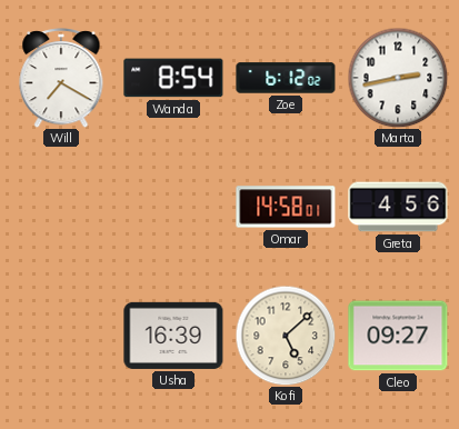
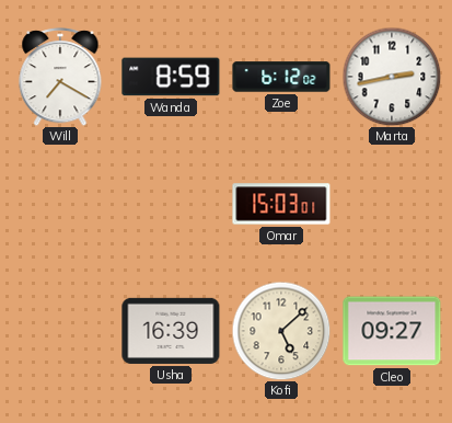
Wanda: 8:54 -> 8:59
Omar: 14:58 -> 15:03
Greta: 4:56 -> none
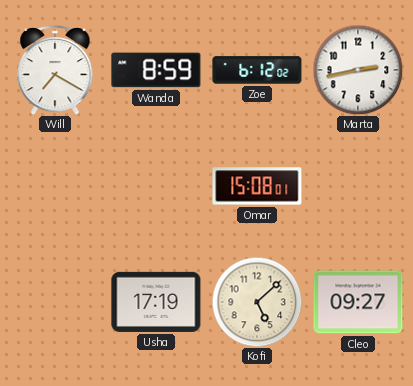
Omar: 15:03 -> 15:08
Usha: 16:39 -> 17:19
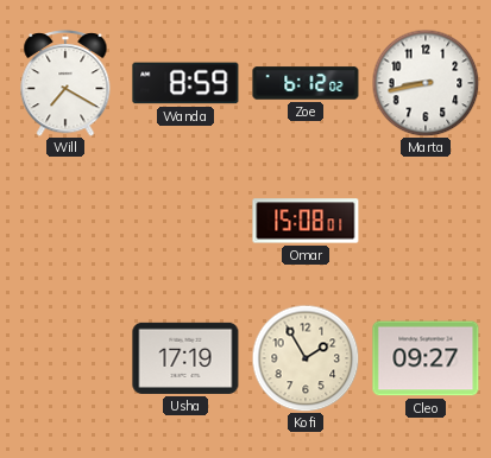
Marta: 2:43 -> 8:43
Kofi: 5:08 -> 1:55
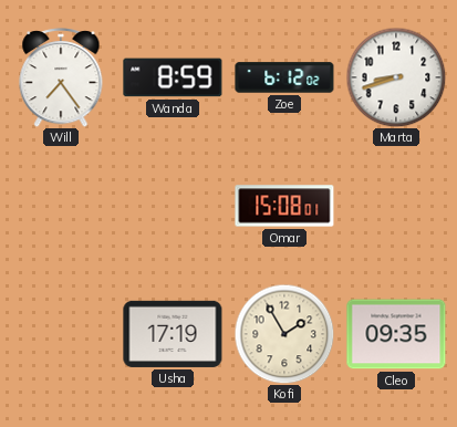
Will: 7:20 -> 7:24
Marta: 8:43 -> 8:42
Cleo: 09:27 -> 09:35
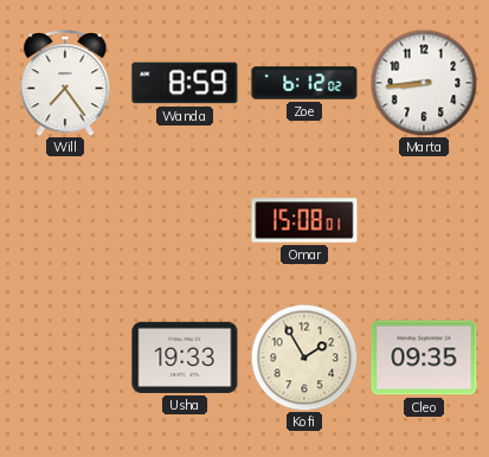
Marta: 8:42 -> 8:44
Usha: 17:19 -> 19:33
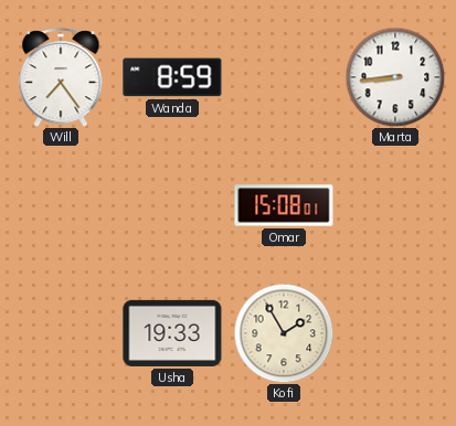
Zoe: 6:12 -> none
Cleo: 09:35 -> none
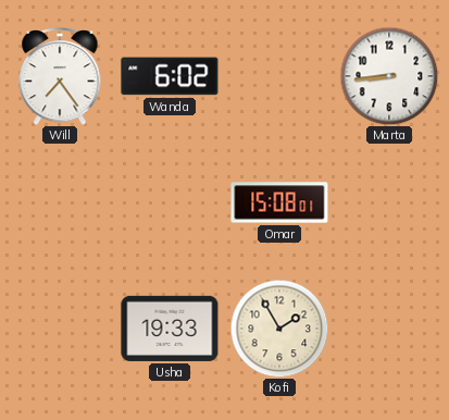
Wanda: 8:59 -> 6:02
